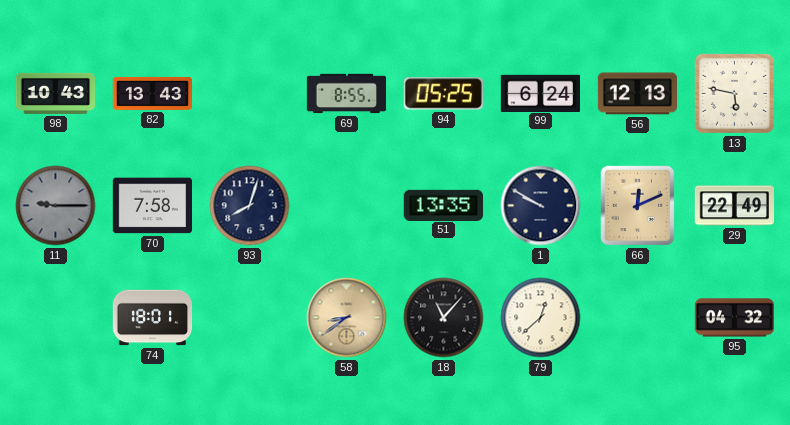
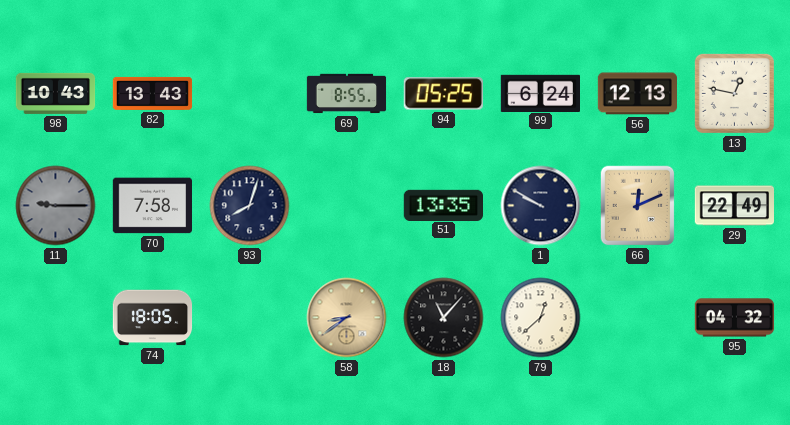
13: 5:47 -> 12:47
74: 18:01 -> 18:05
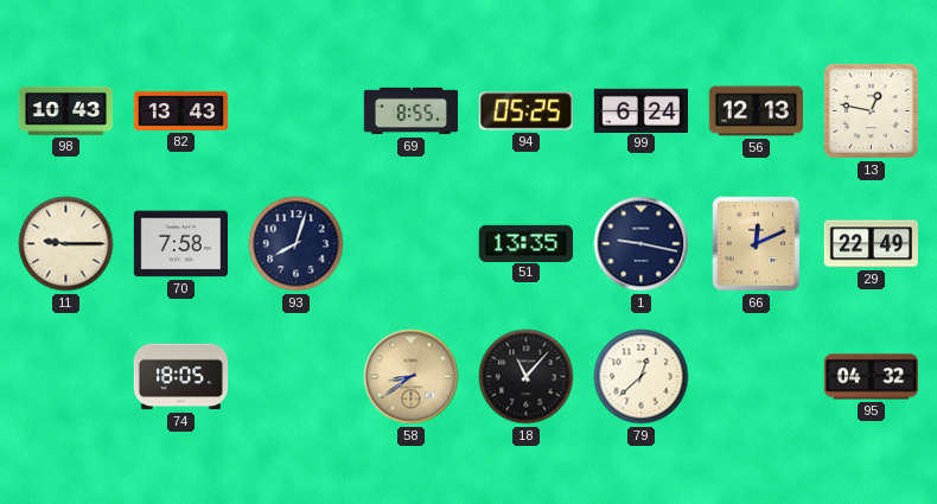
11 dial: grey -> cream
1: 9:50 -> 9:17
